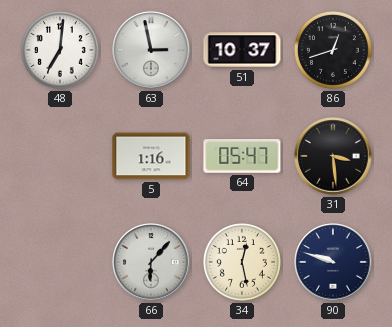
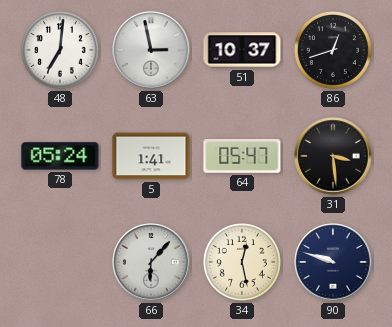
78: none -> 05:24
5: 1:16 -> 1:41
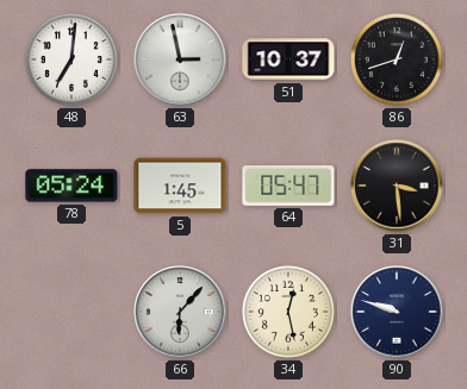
5: 1:41 -> 1:45
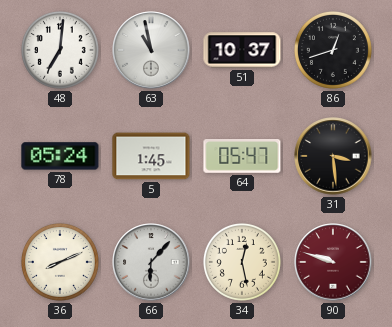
63: 2:58 -> 10:58
36: none -> 8:11
90 dial: navy -> burgundy
